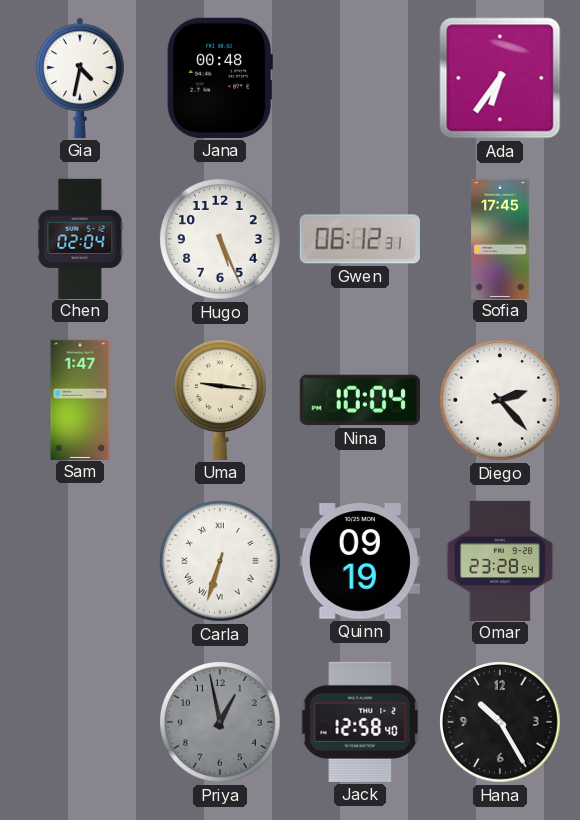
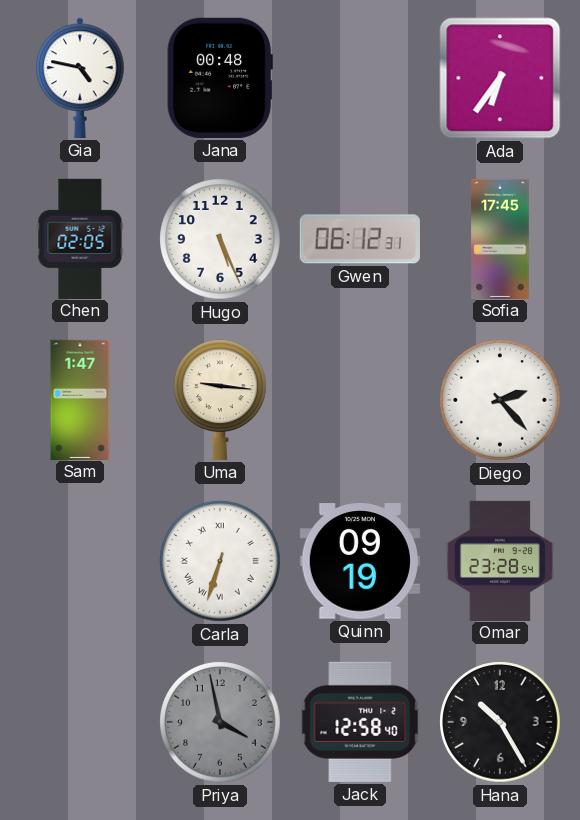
Gia: 4:32 -> 4:47
Chen: 02:04 -> 02:05
Nina: 10:04 -> none
Priya: 12:58 -> 3:58
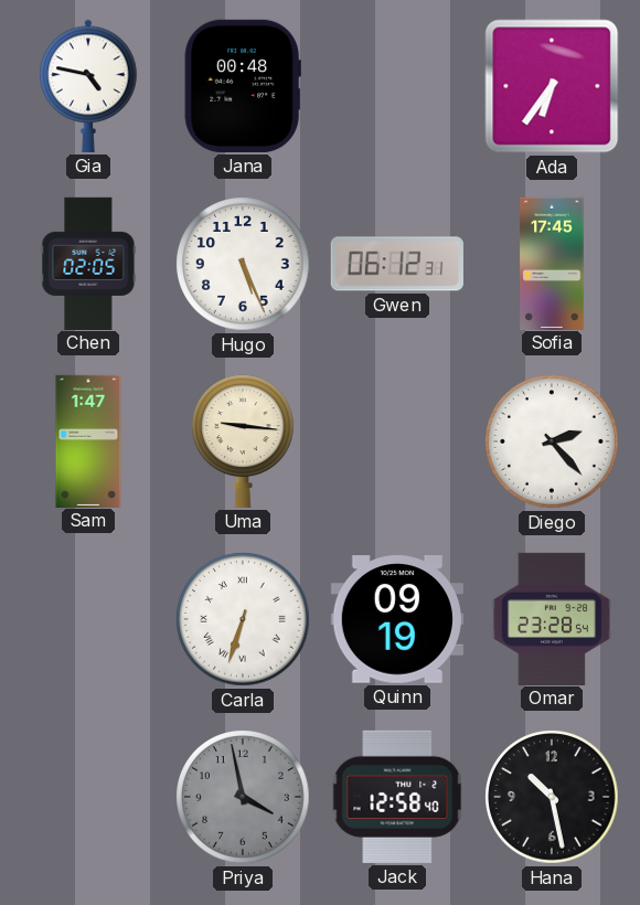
Hana: 10:25 -> 10:28
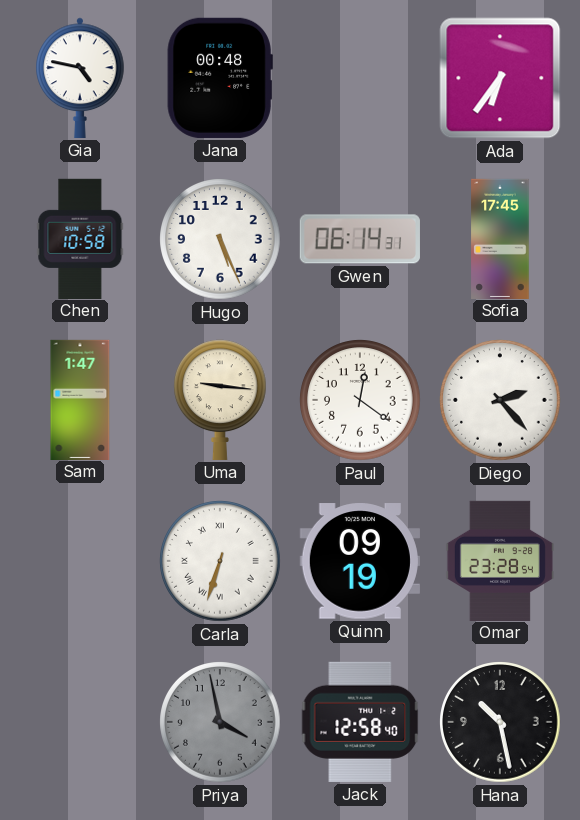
Chen: 02:05 -> 10:58
Gwen: 06:12 -> 06:14
Paul: none -> 12:21
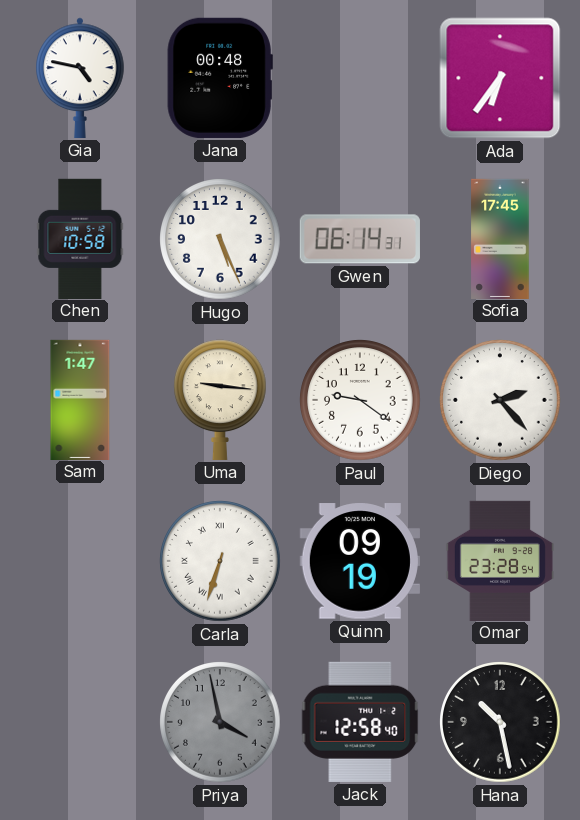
Paul: 12:21 -> 9:21
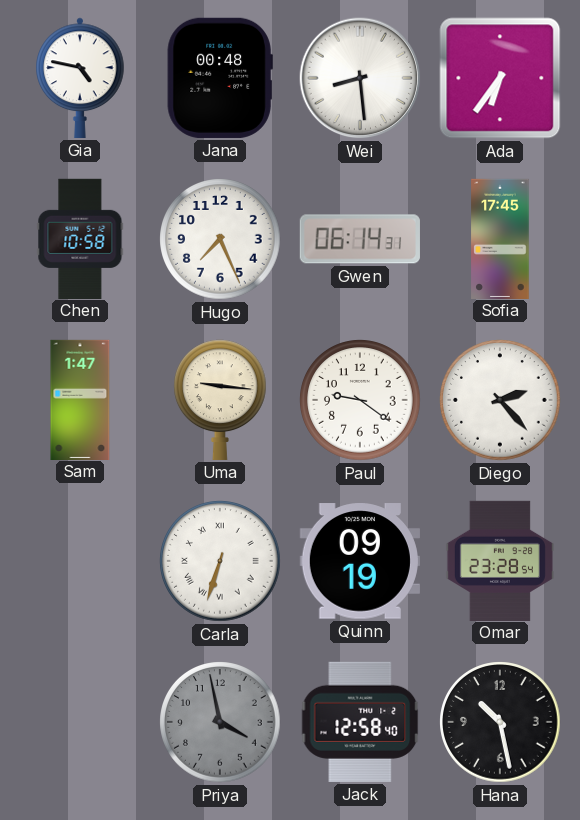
Wei: none -> 8:29
Hugo: 5:26 -> 7:26
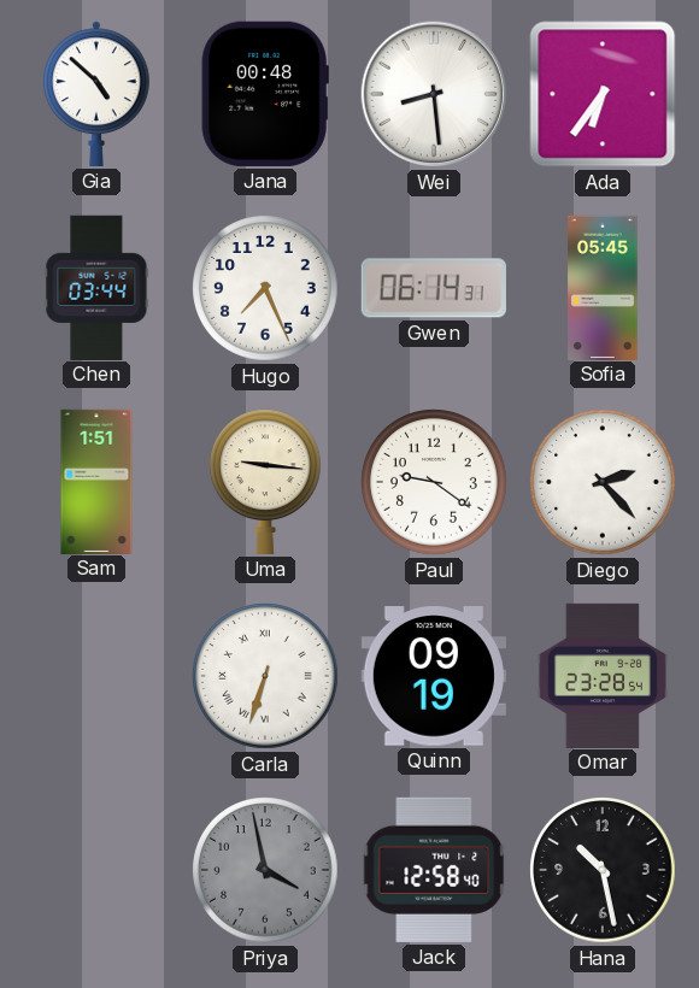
Gia: 4:47 -> 4:52
Chen: 10:58 -> 03:44
Sofia: 17:45 -> 05:45
Sam: 1:47 -> 1:51
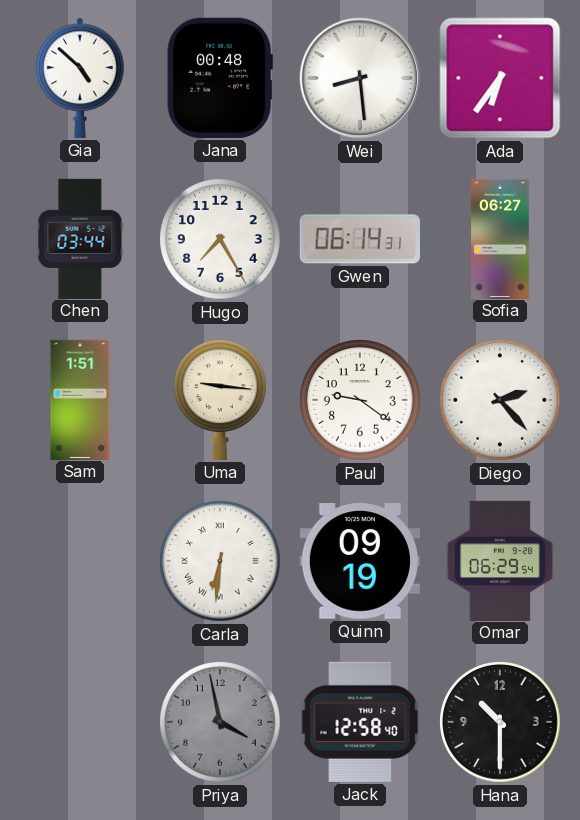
Hugo: 7:26 -> 7:25
Sofia: 05:45 -> 06:27
Carla: 6:33 -> 6:31
Omar: 23:28 -> 06:29
Hana: 10:28 -> 10:30
